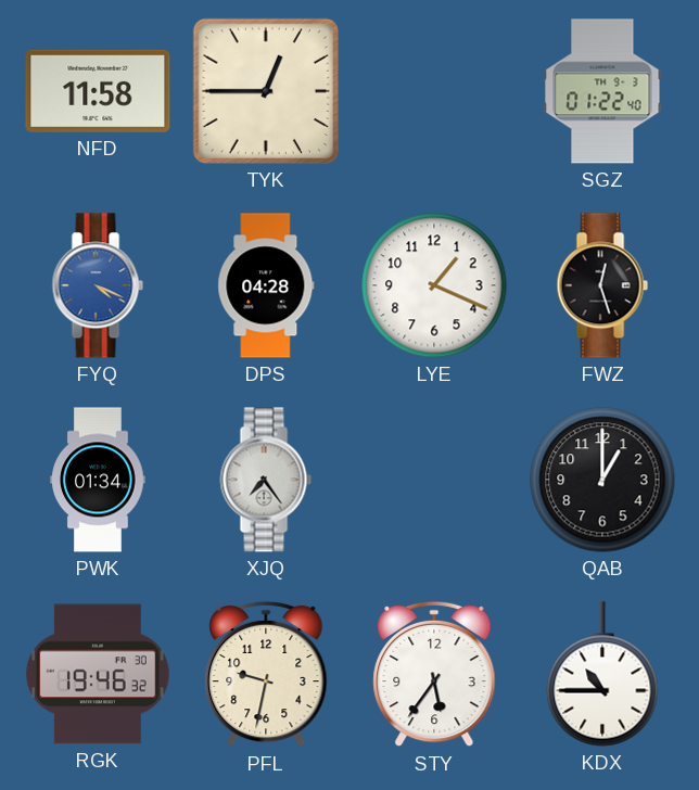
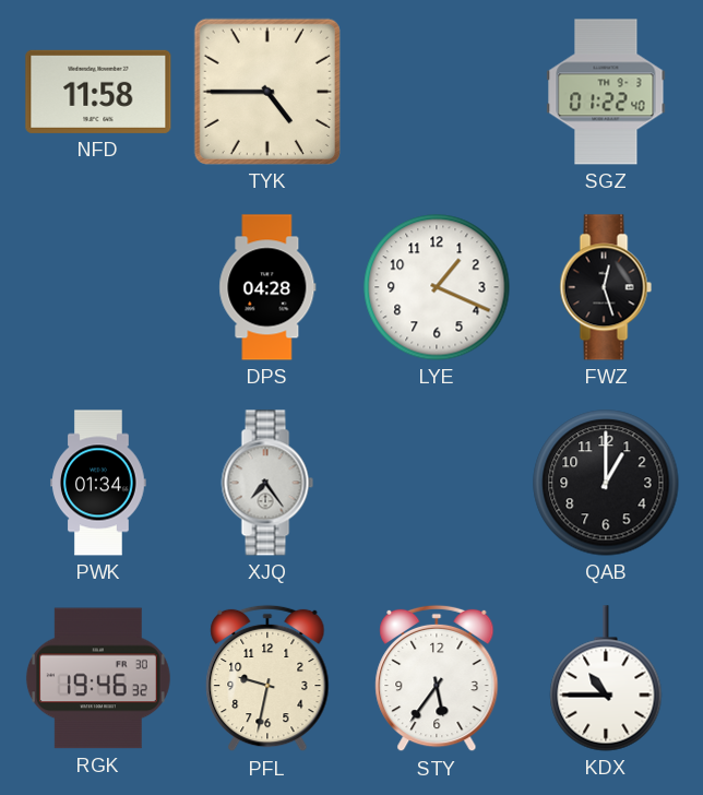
TYK: 12:45 -> 4:45
FYQ: 4:19 -> none
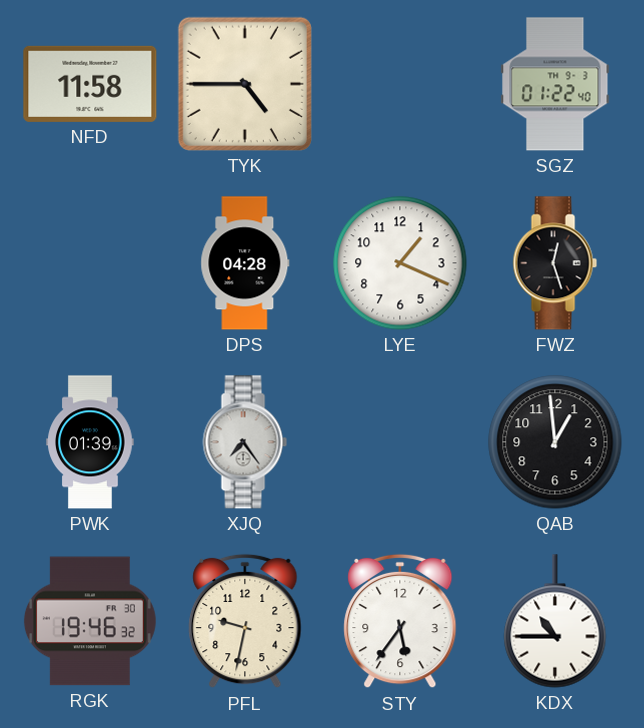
PWK: 01:34 -> 01:39
QAB: 1:00 -> 12:59
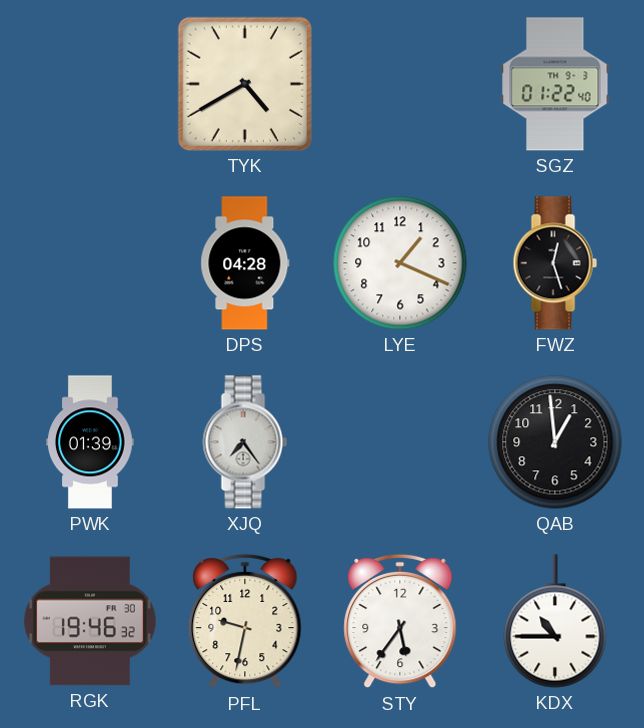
NFD: 11:58 -> none
TYK: 4:45 -> 4:40
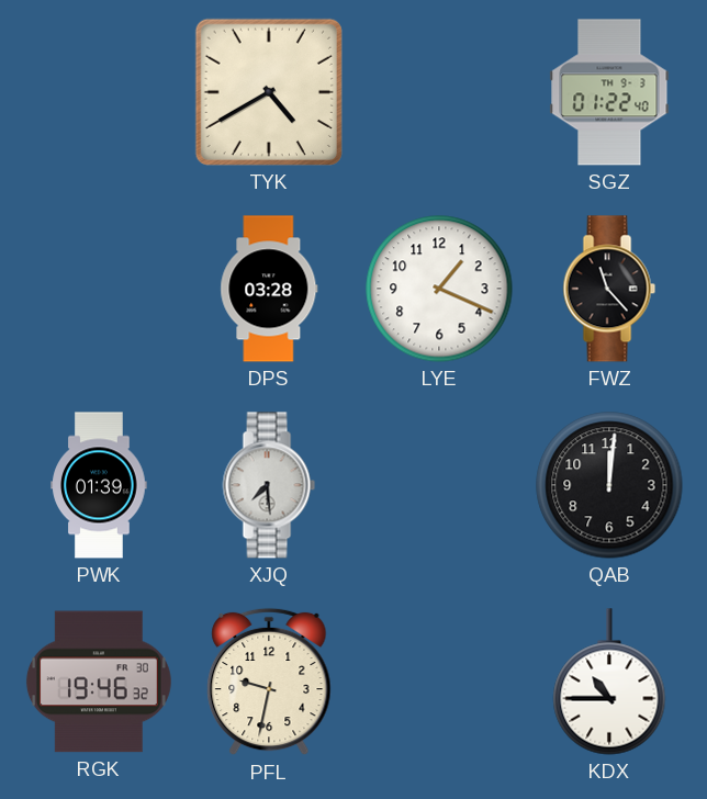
DPS: 04:28 -> 03:28
FWZ: 12:27 -> 11:23
XJQ: 7:24 -> 7:29
QAB: 12:59 -> 12:01
STY: 5:36 -> none
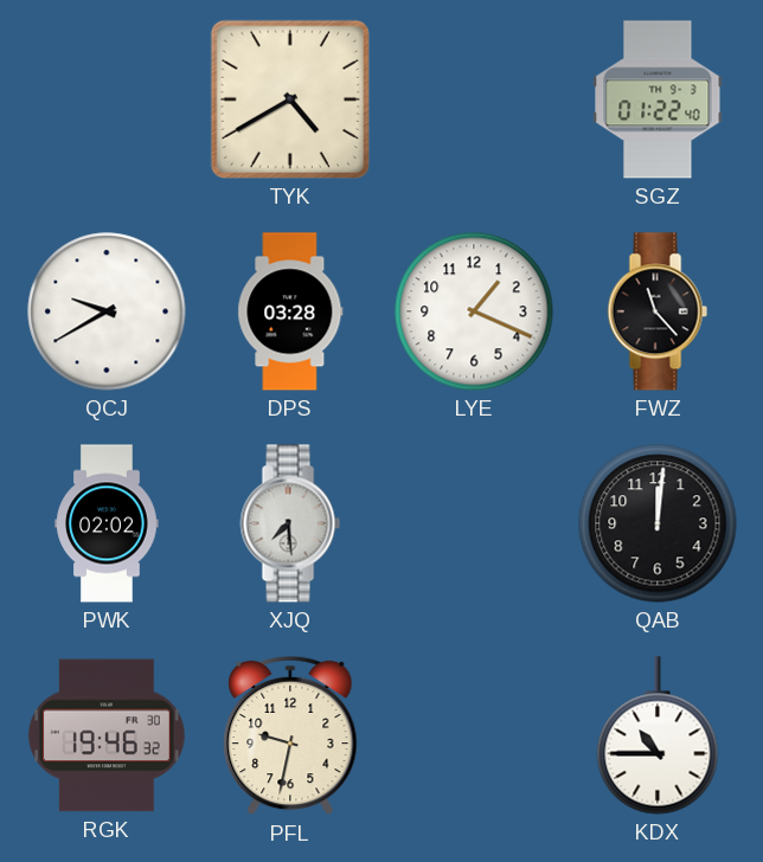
QCJ: none -> 9:40
PWK: 01:39 -> 02:02
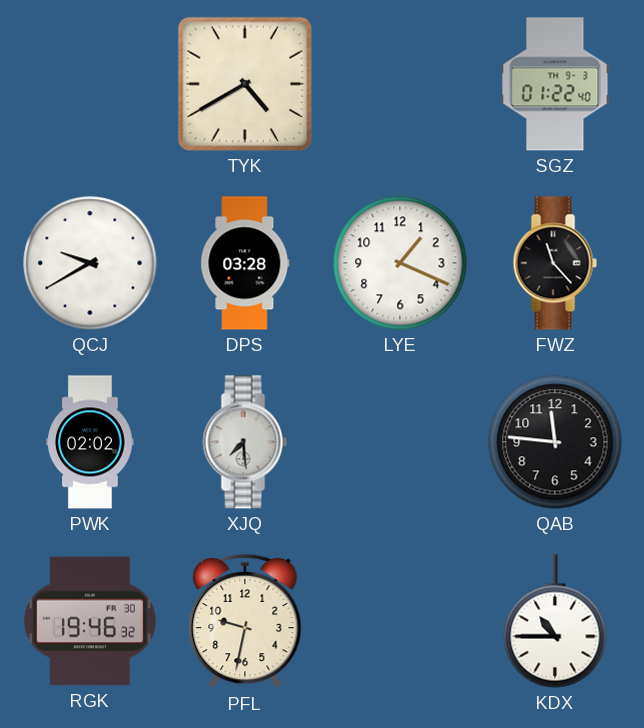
QAB: 12:01 -> 11:46
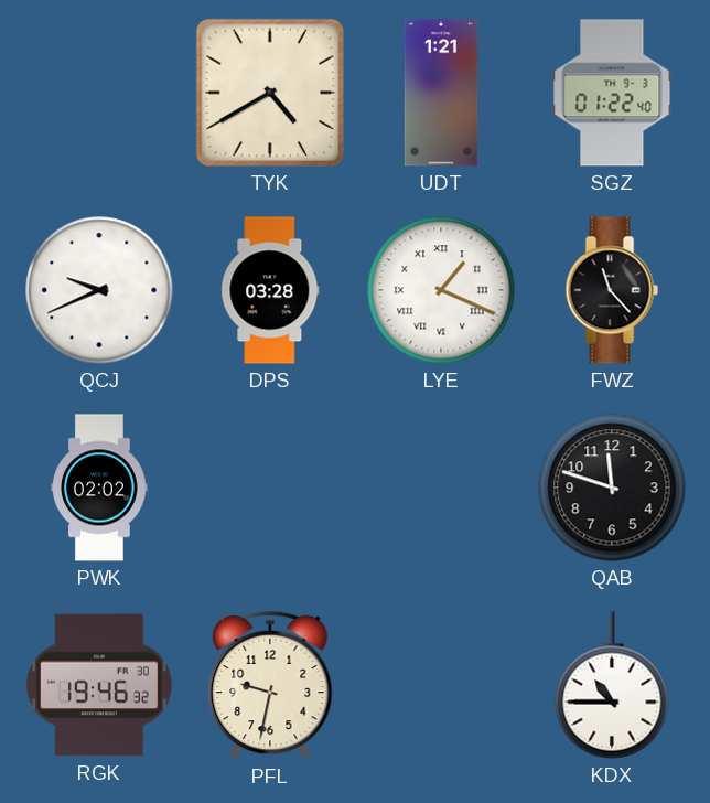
UDT: none -> 1:21
QCJ: 9:40 -> 9:41
LYE numerals: Arabic -> Roman
XJQ: 7:29 -> none
QAB: 11:46 -> 11:48
